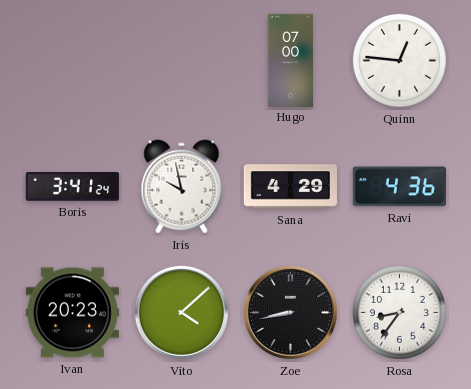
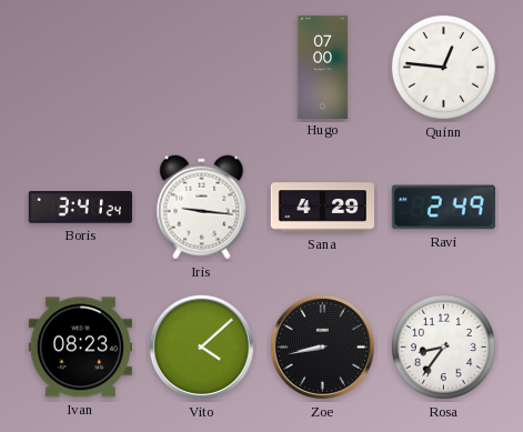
Iris: 9:58 -> 9:16
Ravi: 4:36 -> 2:49
Ivan: 20:23 -> 08:23
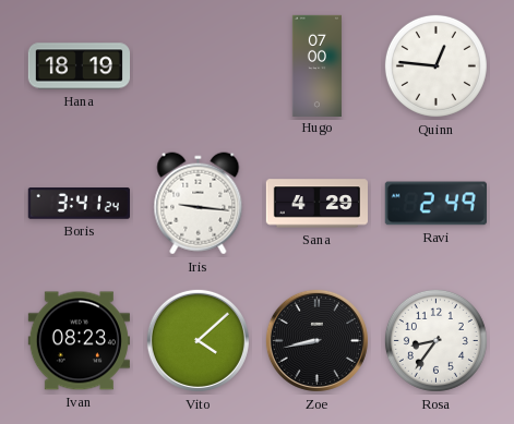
Hana: none -> 18:19
